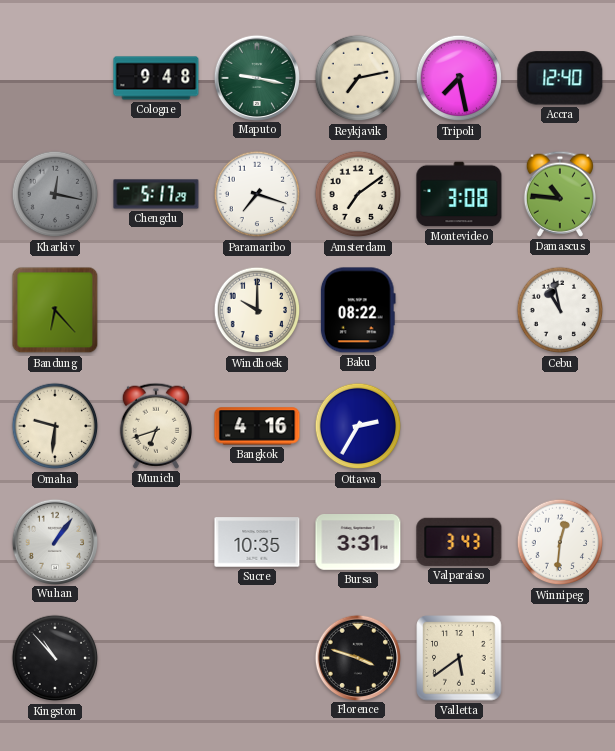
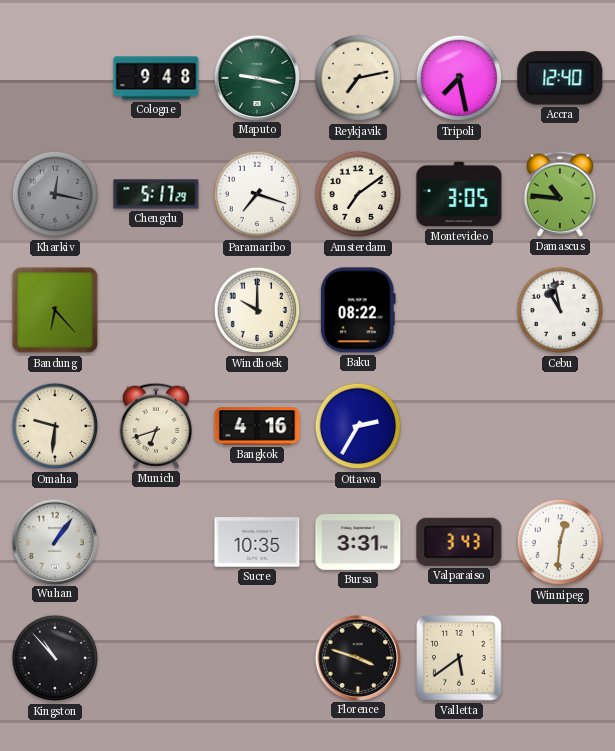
Montevideo: 3:08 -> 3:05
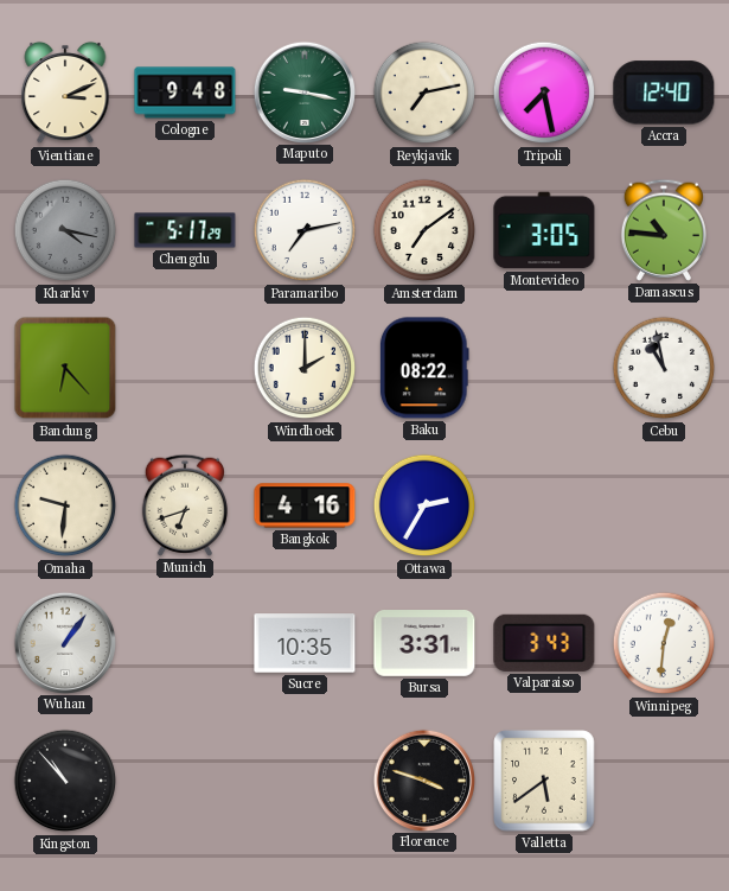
Vientiane: none -> 3:11
Kharkiv: 12:17 -> 4:17
Paramaribo: 7:18 -> 7:13
Windhoek: 10:00 -> 2:00
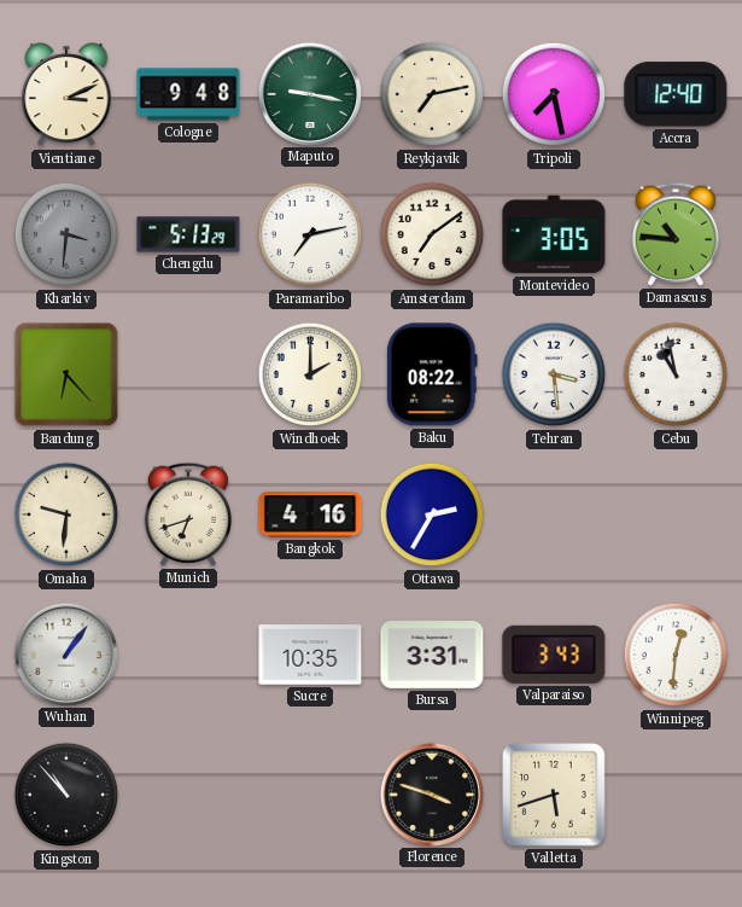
Kharkiv: 4:17 -> 3:31
Chengdu: 5:17 -> 5:13
Tehran: none -> 3:29
Valletta: 5:39 -> 5:42
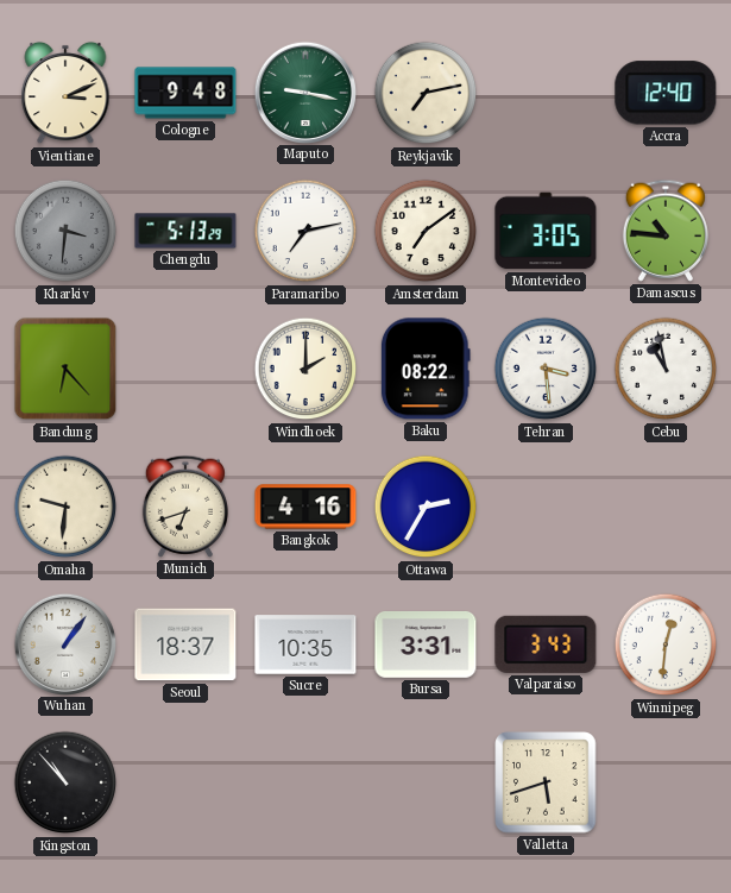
Tripoli: 7:28 -> none
Seoul: none -> 18:37
Florence: 3:48 -> none
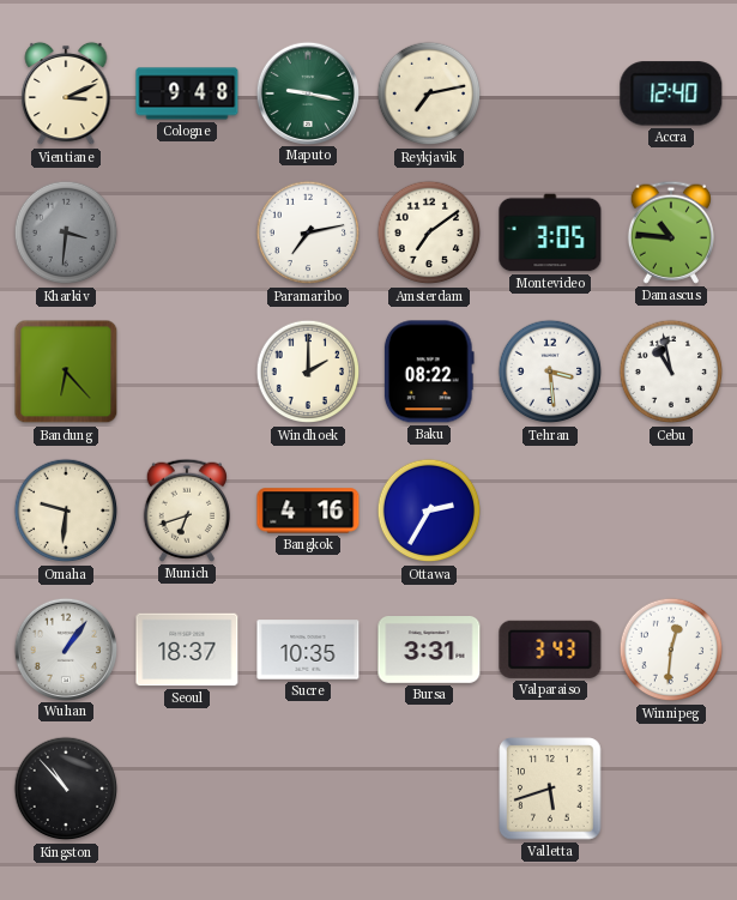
Chengdu: 5:13 -> none
